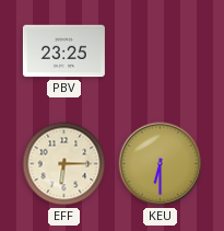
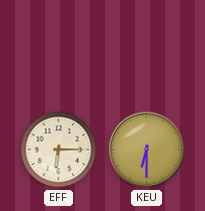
PBV: 23:25 -> none
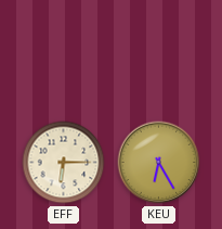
KEU: 6:30 -> 6:25
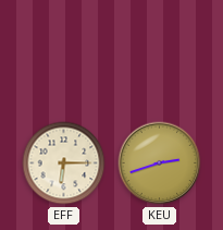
KEU: 6:25 -> 2:42
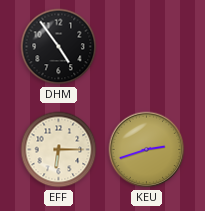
DHM: none -> 4:54
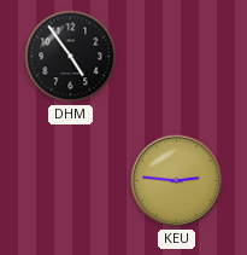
EFF: 6:15 -> none
KEU: 2:42 -> 2:46
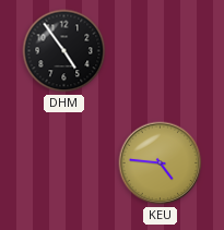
KEU: 2:46 -> 4:46
